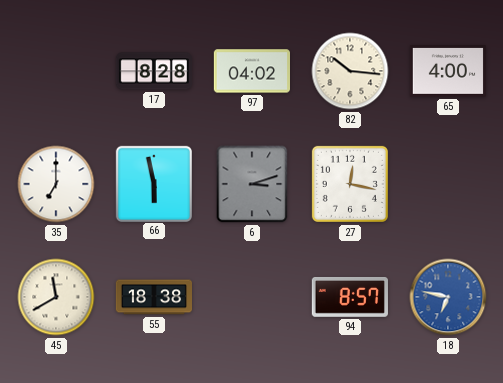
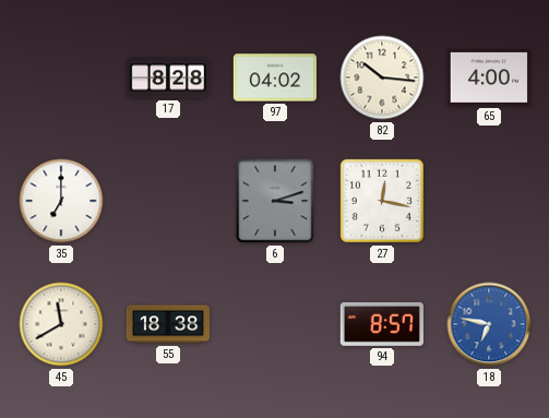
66: 5:58 -> none
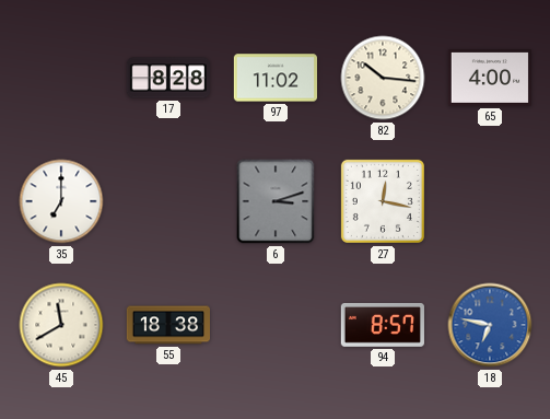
97: 04:02 -> 11:02
